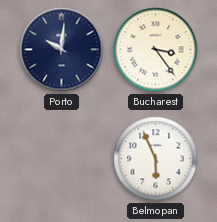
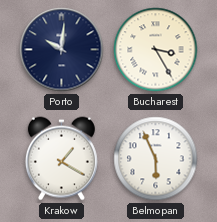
Bucharest: 3:24 -> 3:25
Krakow: none -> 1:20
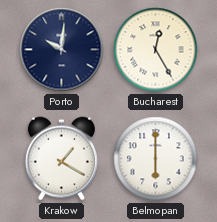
Bucharest: 3:25 -> 12:25
Belmopan: 5:56 -> 6:00
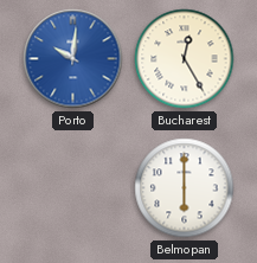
Porto dial: navy -> blue
Krakow: 1:20 -> none
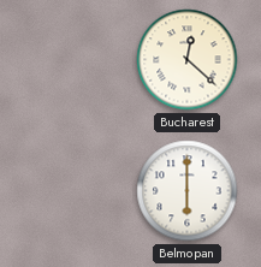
Porto: 10:01 -> none
Bucharest: 12:25 -> 12:22
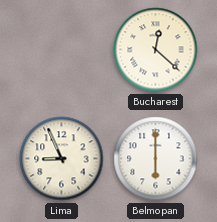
Lima: none -> 8:56
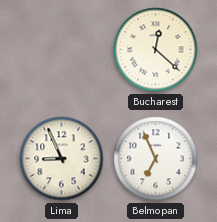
Belmopan: 6:00 -> 6:56
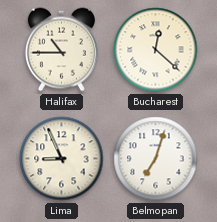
Halifax: none -> 10:45
Belmopan: 6:56 -> 7:03
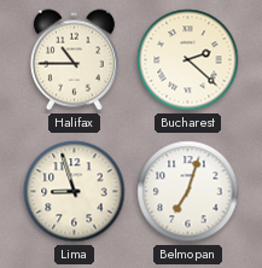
Bucharest: 12:22 -> 2:22
Lima: 8:56 -> 8:57
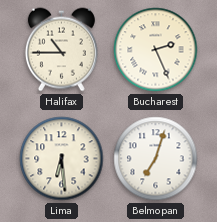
Bucharest: 2:22 -> 2:26
Lima: 8:57 -> 6:29
